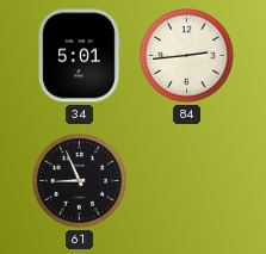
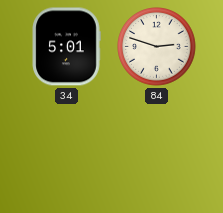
84: 2:44 -> 2:48
61: 8:56 -> none
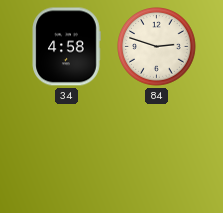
34: 5:01 -> 4:58
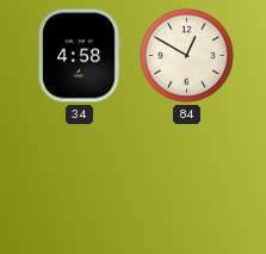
84: 2:48 -> 12:50
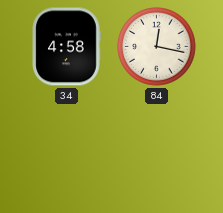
84: 12:50 -> 12:17
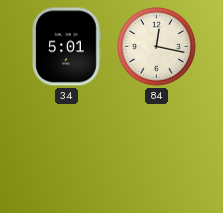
34: 4:58 -> 5:01
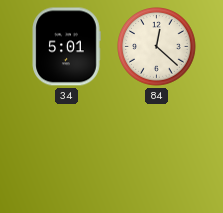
84: 12:17 -> 12:22
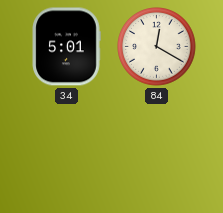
84: 12:22 -> 12:20
